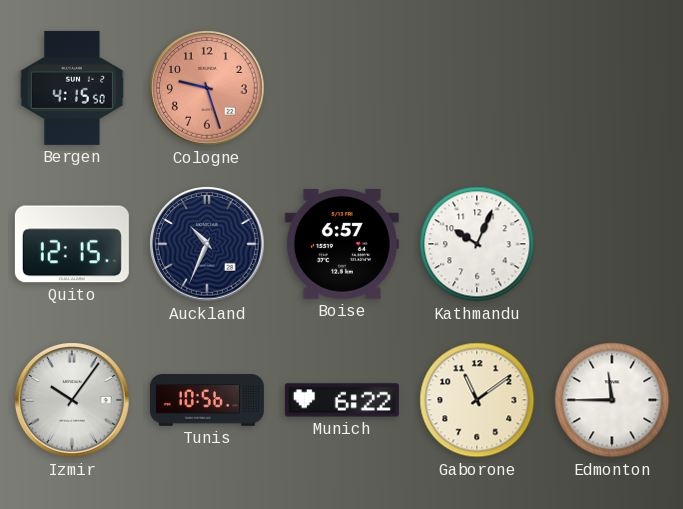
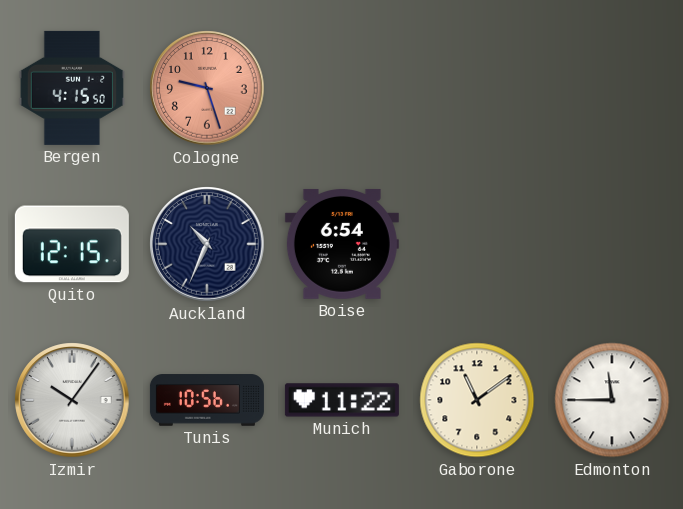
Boise: 6:57 -> 6:54
Kathmandu: 10:04 -> none
Munich: 6:22 -> 11:22
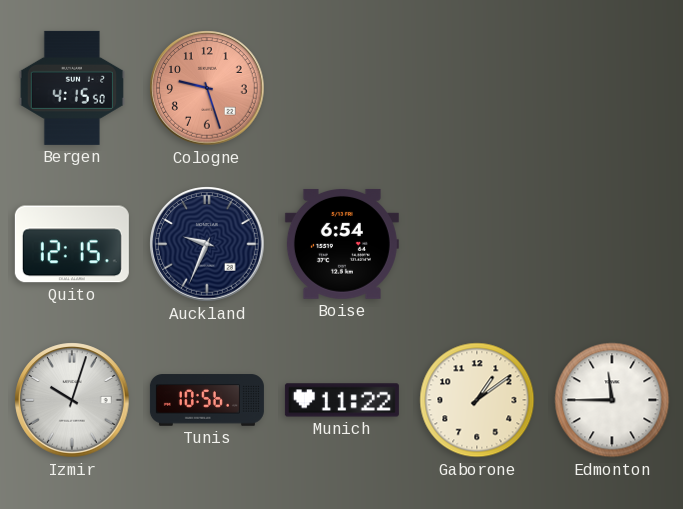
Auckland: 10:34 -> 9:34
Izmir: 10:06 -> 10:03
Gaborone: 11:09 -> 1:09
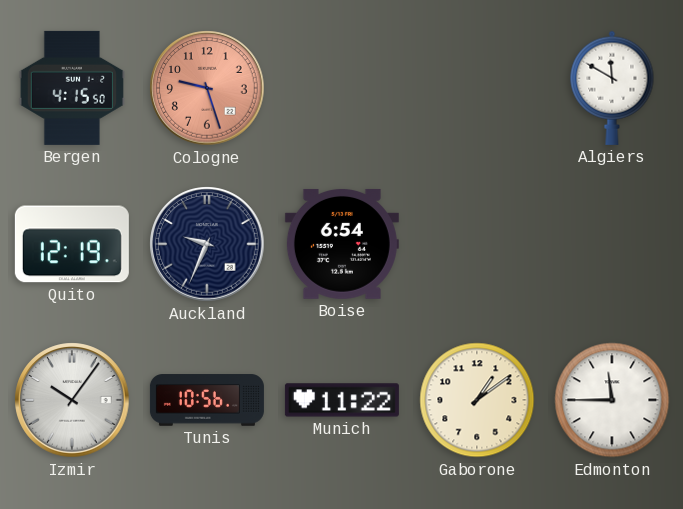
Algiers: none -> 11:50
Quito: 12:15 -> 12:19
Izmir: 10:03 -> 10:06
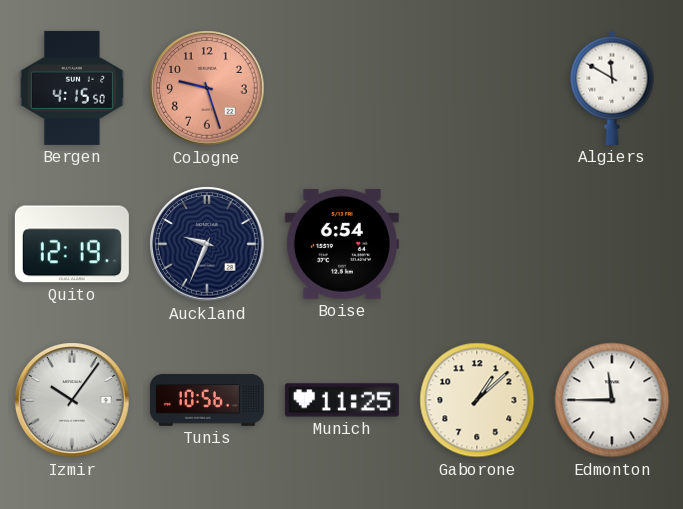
Munich: 11:22 -> 11:25
Gaborone: 1:09 -> 1:08
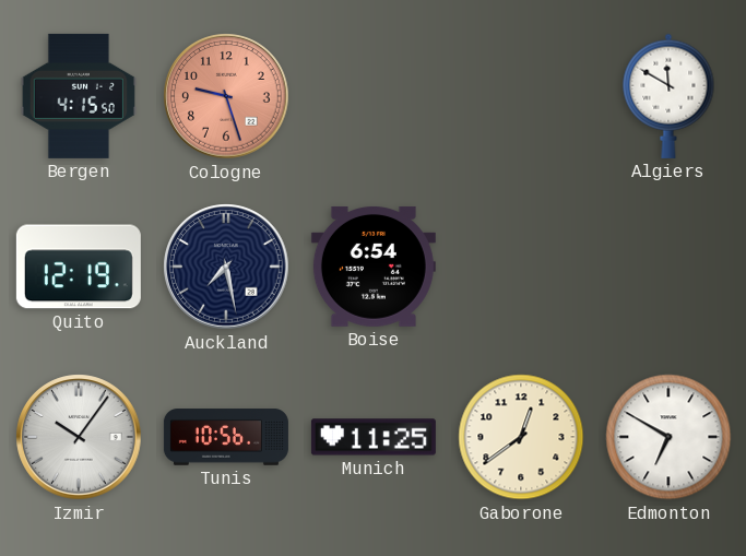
Auckland: 9:34 -> 7:28
Gaborone: 1:08 -> 12:39
Edmonton: 11:45 -> 6:50
